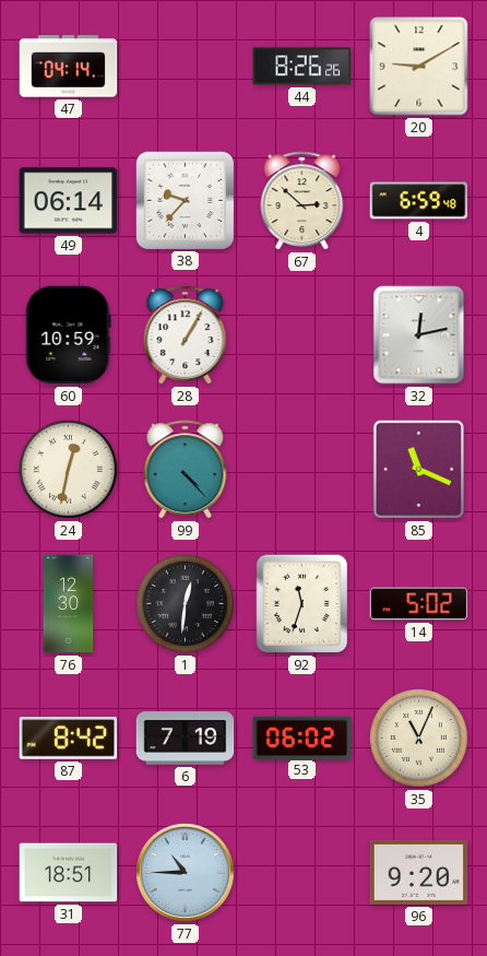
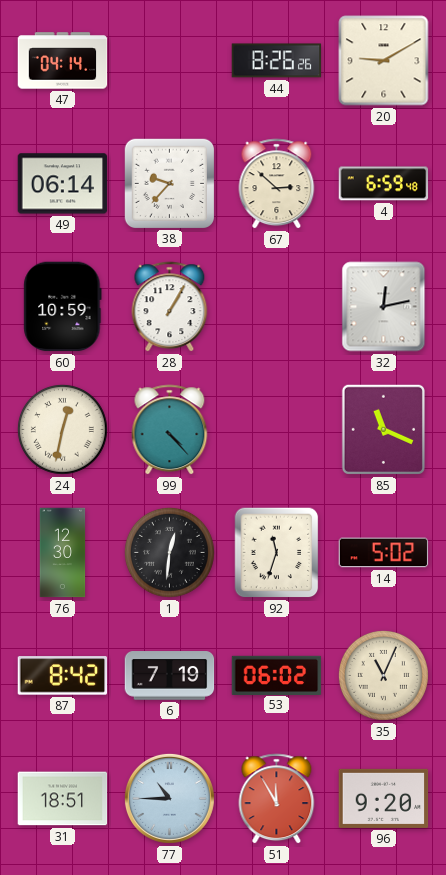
51: none -> 11:55
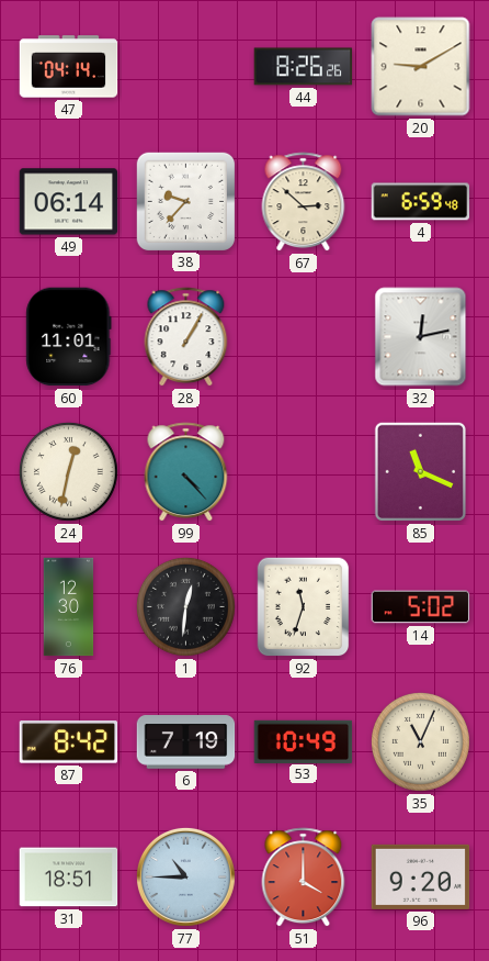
60: 10:59 -> 11:01
53: 06:02 -> 10:49
51: 11:55 -> 4:00
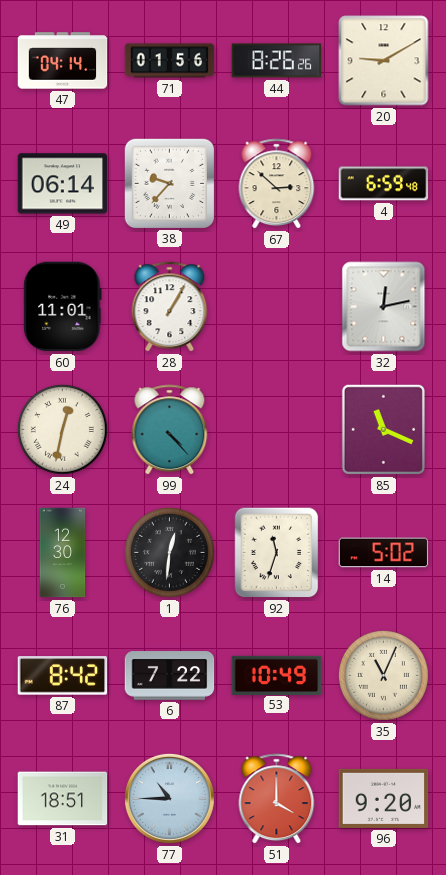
71: none -> 01:56
6: 7:19 -> 7:22
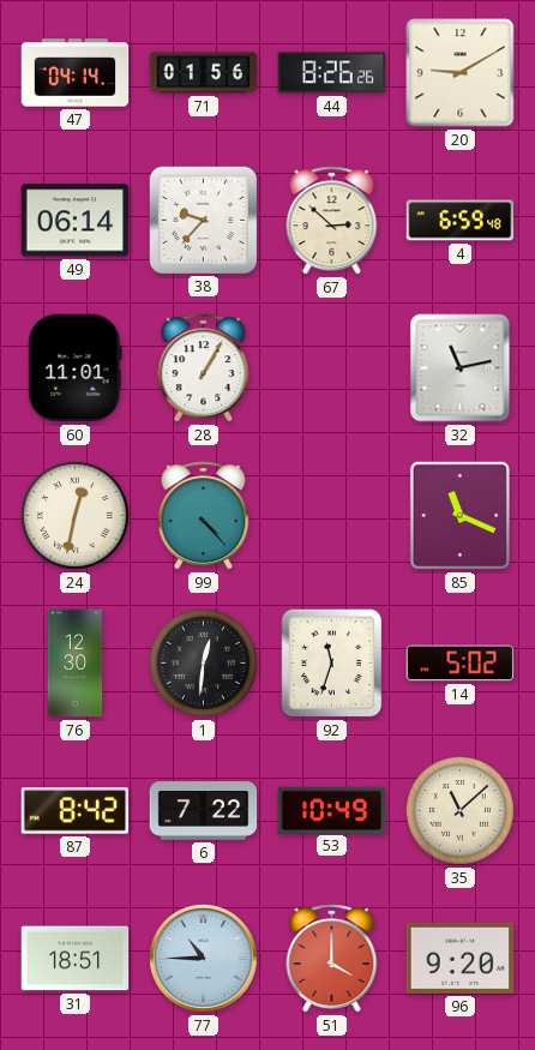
32: 12:13 -> 11:13
35: 11:04 -> 11:08
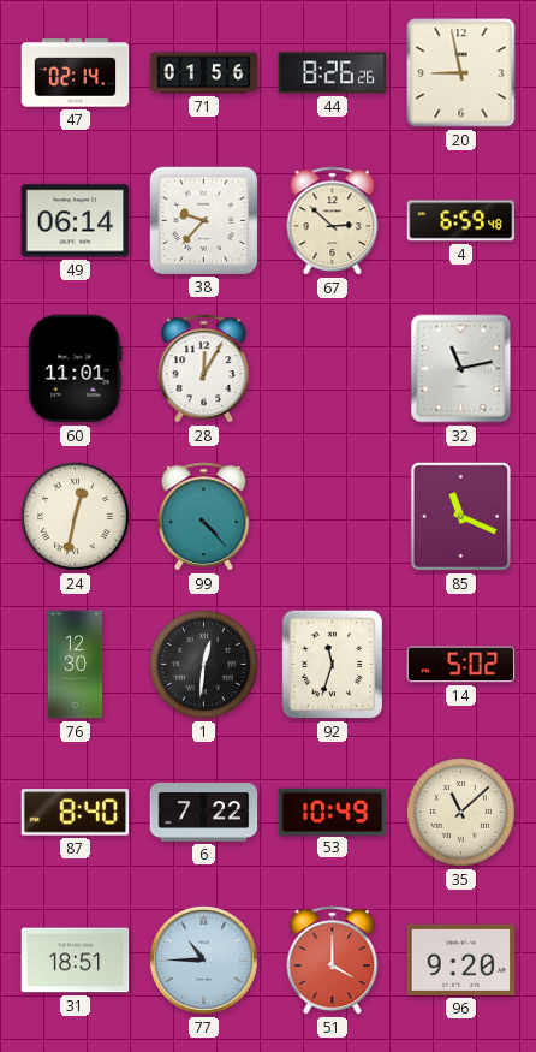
47: 04:14 -> 02:14
20: 9:10 -> 8:58
28: 1:05 -> 12:05
87: 8:42 -> 8:40
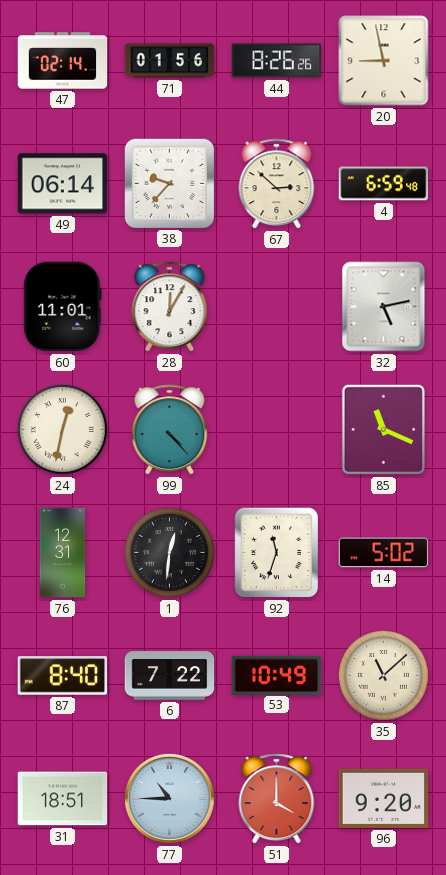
32: 11:13 -> 5:13
76: 12:30 -> 12:31
